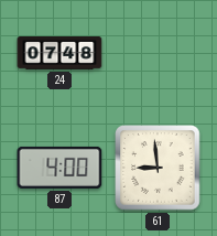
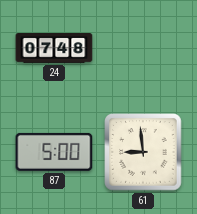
87: 4:00 -> 5:00
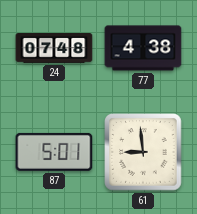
77: none -> 4:38
87: 5:00 -> 5:01
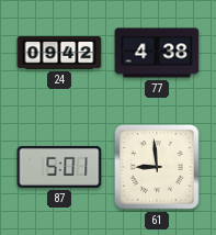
24: 07:48 -> 09:42
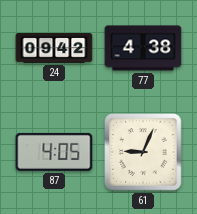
87: 5:01 -> 4:05
61: 8:59 -> 9:04
